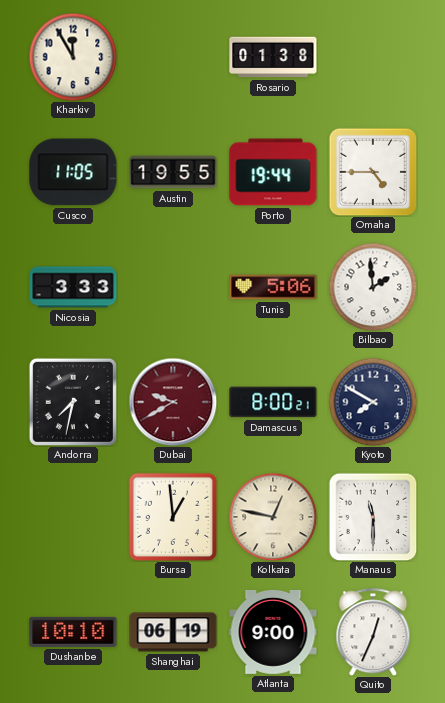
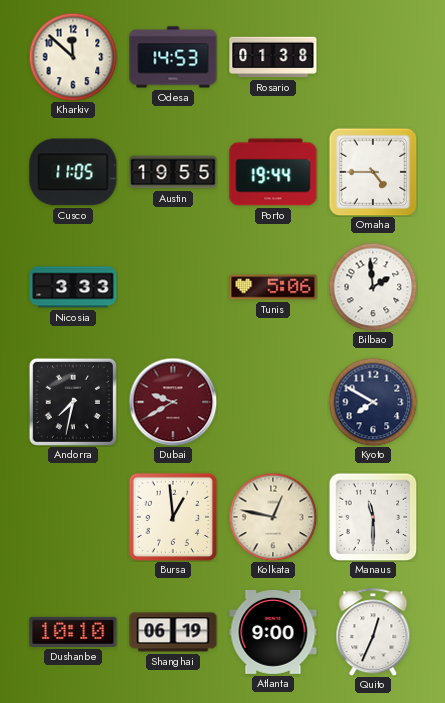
Kharkiv: 11:55 -> 11:52
Odesa: none -> 14:53
Damascus: 8:00 -> none
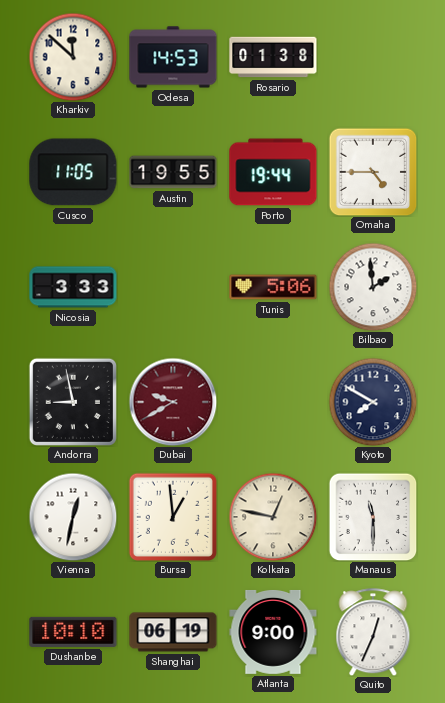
Andorra: 7:32 -> 8:58
Vienna: none -> 12:32
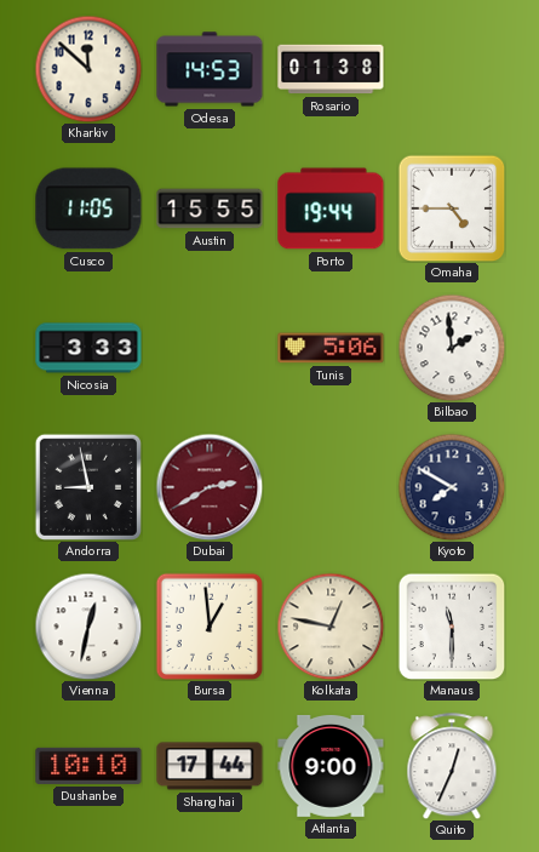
Austin: 19:55 -> 15:55
Dubai: 9:40 -> 2:40
Shanghai: 06:19 -> 17:44
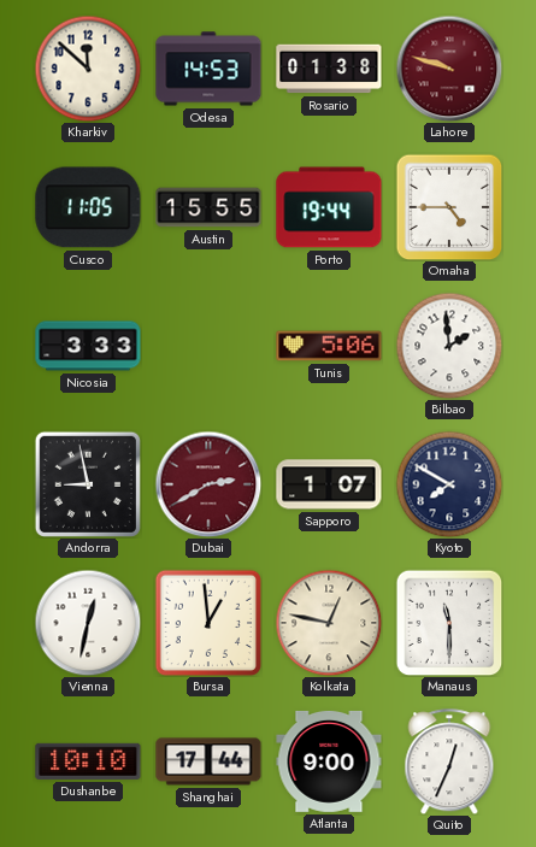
Lahore: none -> 9:48
Sapporo: none -> 1:07
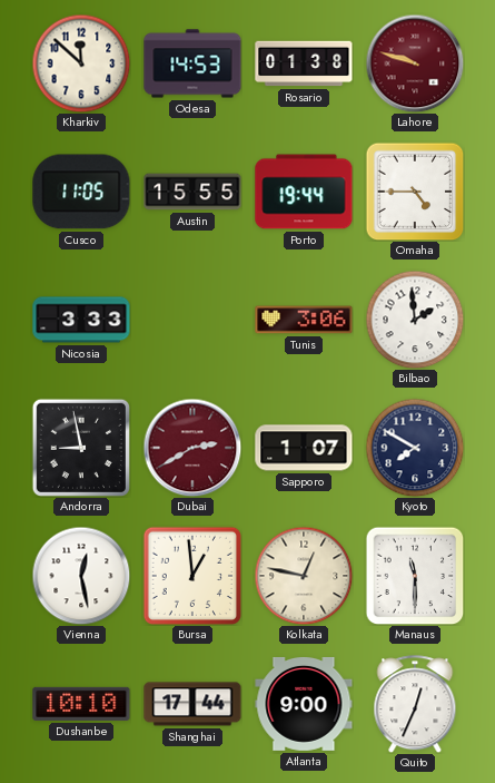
Tunis: 5:06 -> 3:06
Vienna: 12:32 -> 12:28
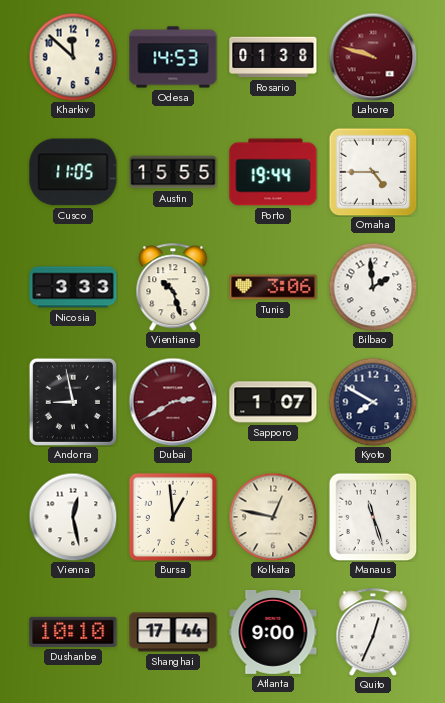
Vientiane: none -> 10:27
Manaus: 11:30 -> 11:27
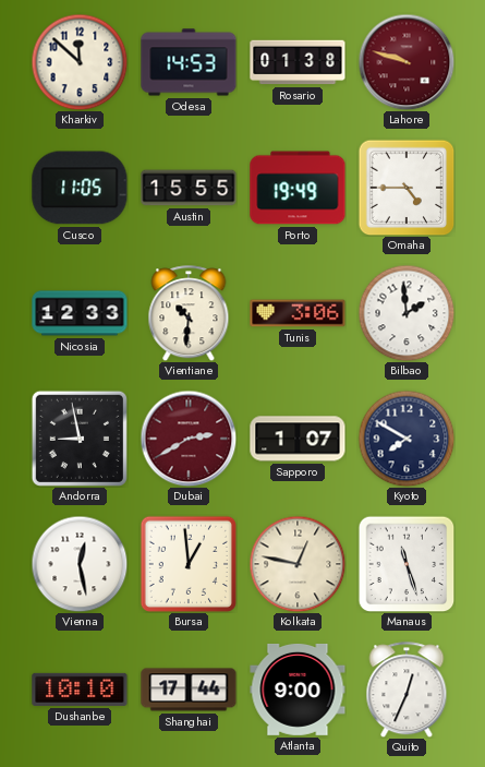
Porto: 19:44 -> 19:49
Nicosia: 3:33 -> 12:33
Vientiane: 10:27 -> 10:31
